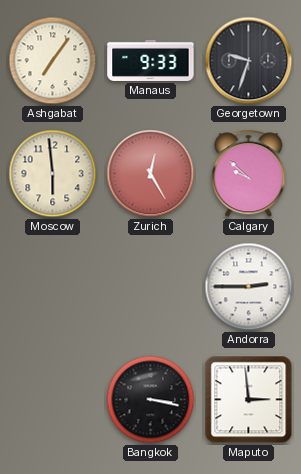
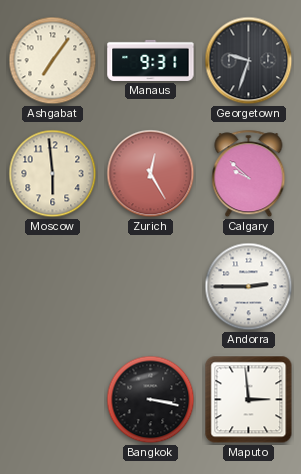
Manaus: 9:33 -> 9:31
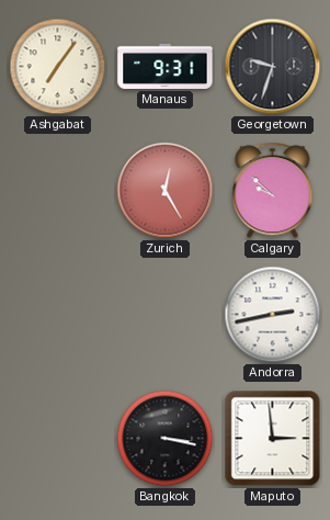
Moscow: 5:59 -> none
Andorra: 2:45 -> 2:43
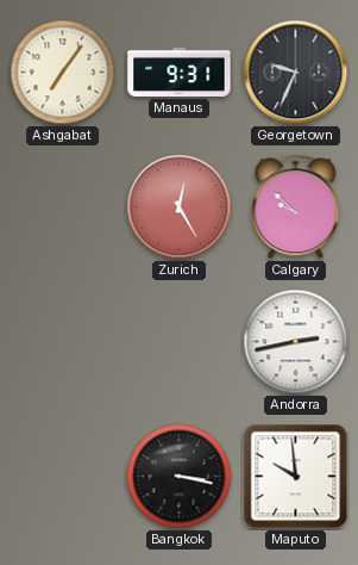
Georgetown: 9:33 -> 9:34
Maputo: 2:59 -> 9:59
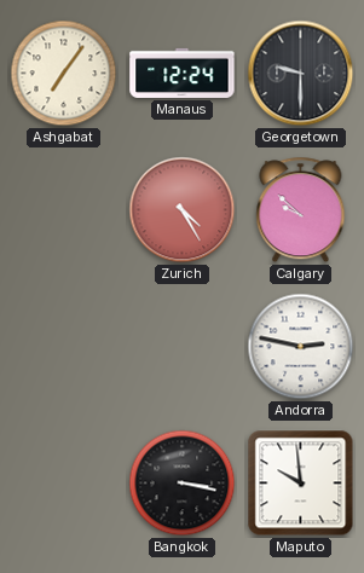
Manaus: 9:31 -> 12:24
Georgetown: 9:34 -> 9:30
Zurich: 12:25 -> 4:25
Andorra: 2:43 -> 2:47
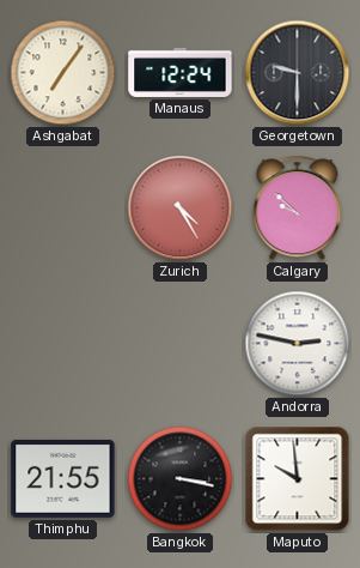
Thimphu: none -> 21:55
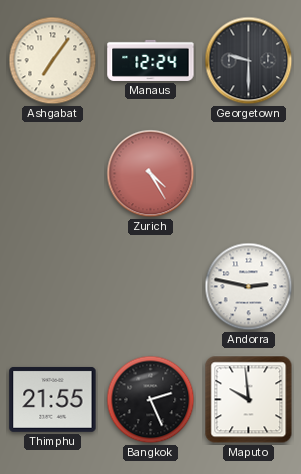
Calgary: 9:52 -> none
Bangkok: 3:17 -> 2:26
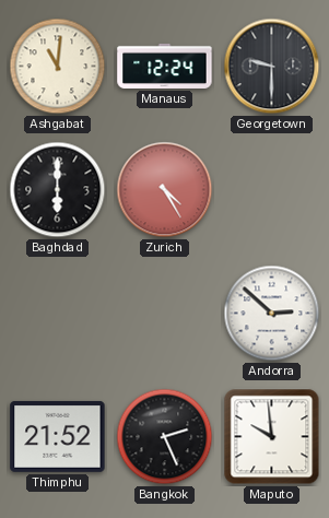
Ashgabat: 7:06 -> 11:01
Baghdad: none -> 6:00
Andorra: 2:47 -> 2:52
Thimphu: 21:55 -> 21:52
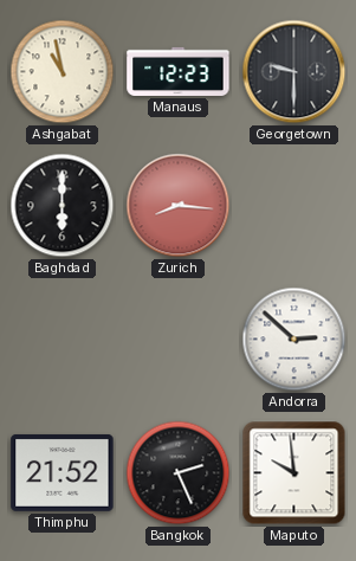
Ashgabat: 11:01 -> 10:58
Manaus: 12:24 -> 12:23
Zurich: 4:25 -> 8:16
